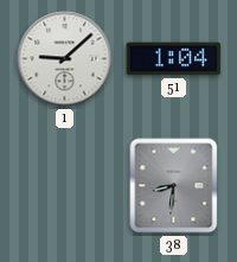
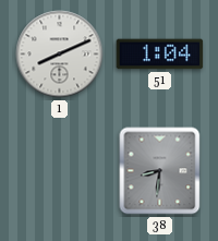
1: 9:08 -> 8:11
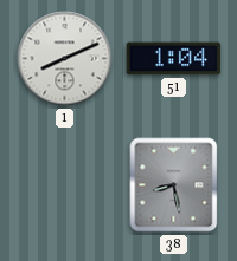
38: 8:31 -> 8:28
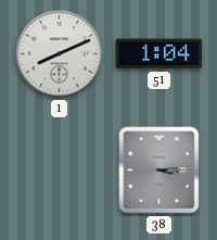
38: 8:28 -> 3:15
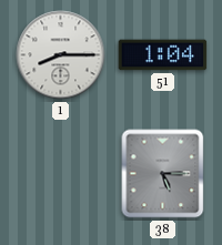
1: 8:11 -> 8:15
38: 3:15 -> 5:15
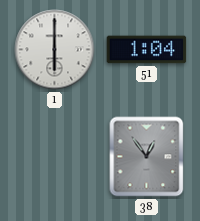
1: 8:15 -> 6:00
38: 5:15 -> 12:54
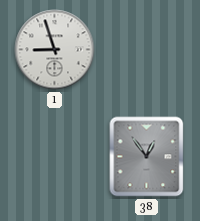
1: 6:00 -> 8:57
51: 1:04 -> none
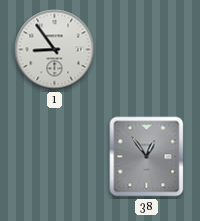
1: 8:57 -> 8:54
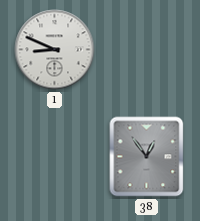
1: 8:54 -> 8:49
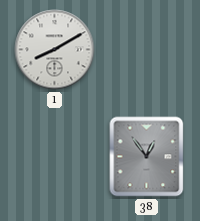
1: 8:49 -> 8:10
